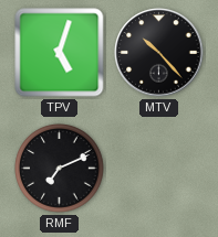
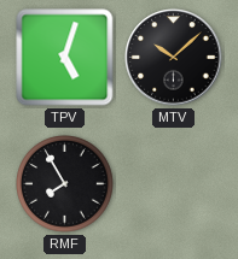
MTV: 10:23 -> 10:08
RMF: 7:11 -> 7:55
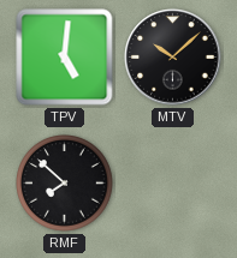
TPV: 5:03 -> 5:01
RMF: 7:55 -> 7:52
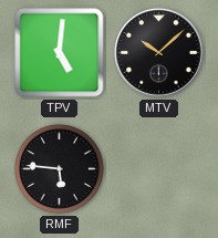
RMF: 7:52 -> 5:46
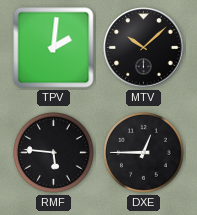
TPV: 5:01 -> 2:01
DXE: none -> 12:45
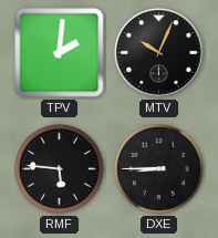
MTV: 10:08 -> 10:04
DXE: 12:45 -> 8:45
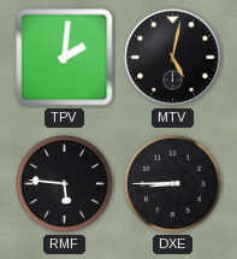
MTV: 10:04 -> 5:02
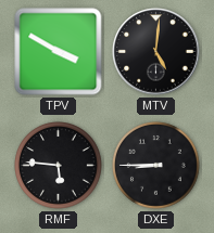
TPV: 2:01 -> 3:50
MTV: 5:02 -> 5:01
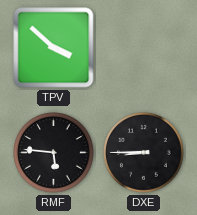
TPV: 3:50 -> 3:52
MTV: 5:01 -> none
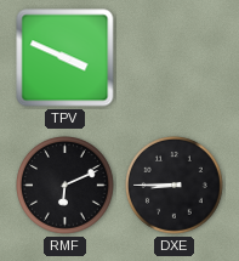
TPV: 3:52 -> 3:49
RMF: 5:46 -> 6:11
